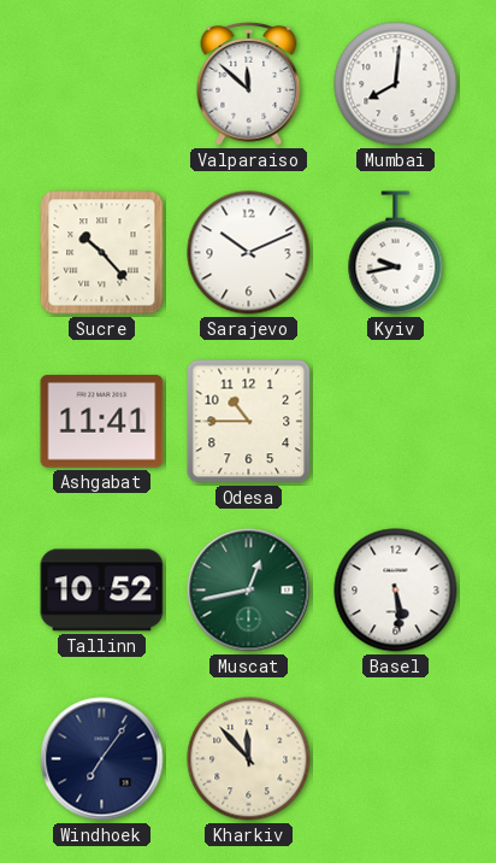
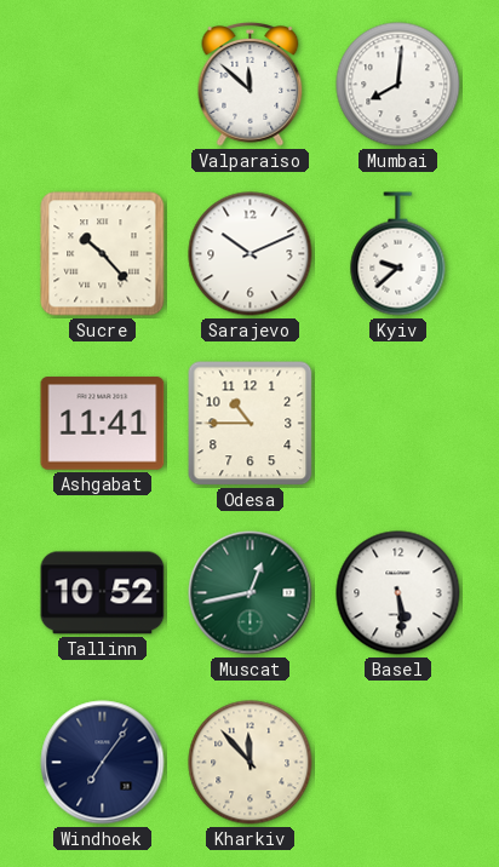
Kyiv: 9:43 -> 9:38
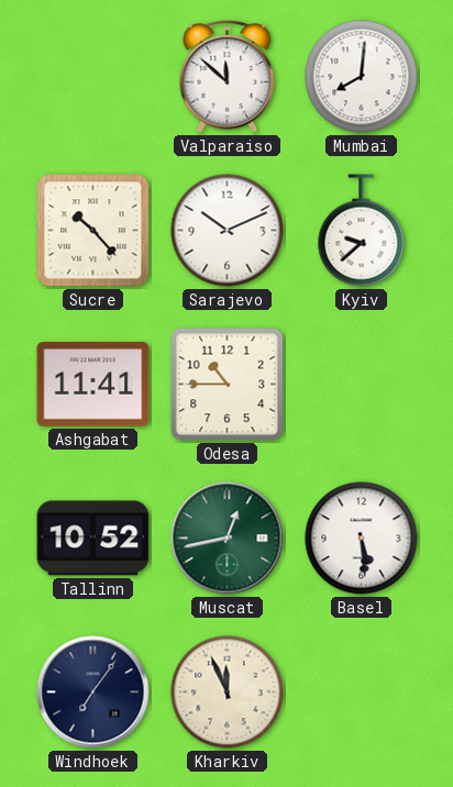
Kharkiv: 11:53 -> 11:56
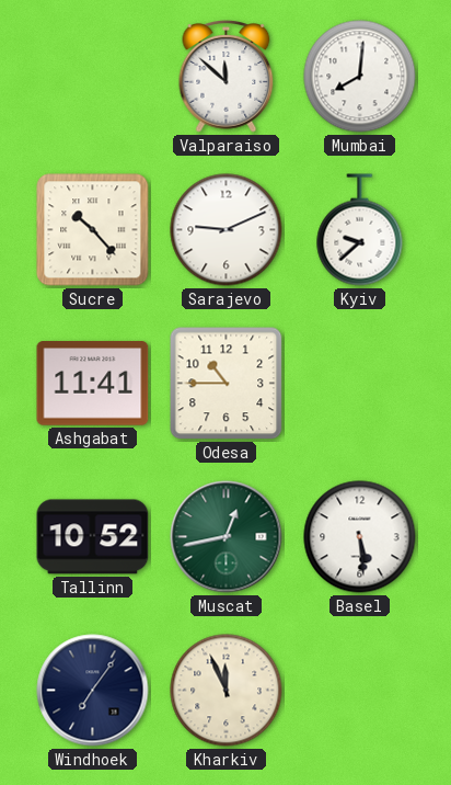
Sarajevo: 10:11 -> 9:11
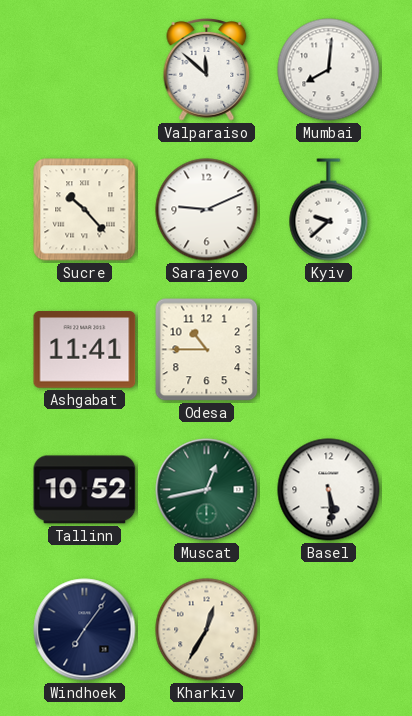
Kharkiv: 11:56 -> 12:35
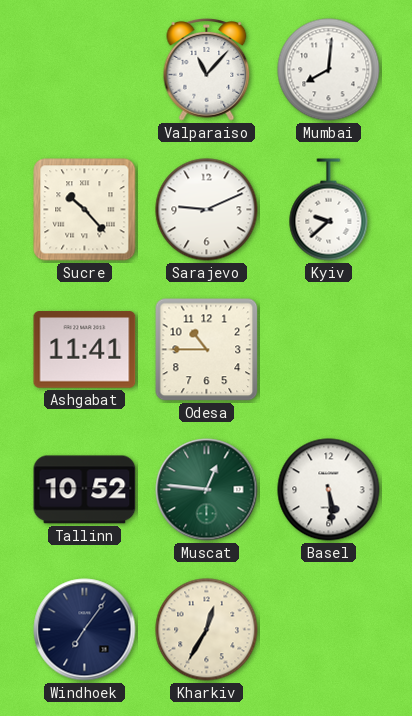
Valparaiso: 11:52 -> 11:07
Muscat: 12:43 -> 12:46
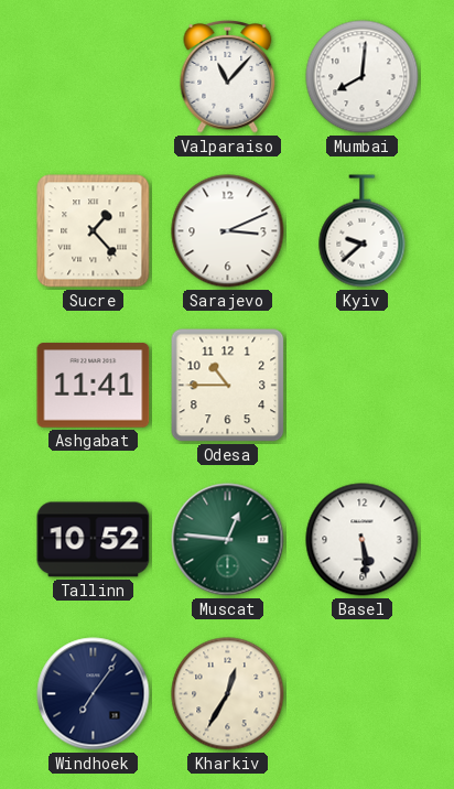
Sucre: 10:23 -> 1:23
Sarajevo: 9:11 -> 3:11
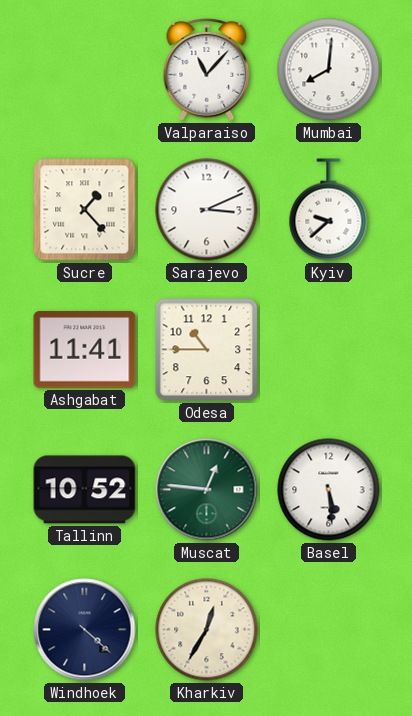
Windhoek: 7:06 -> 4:22
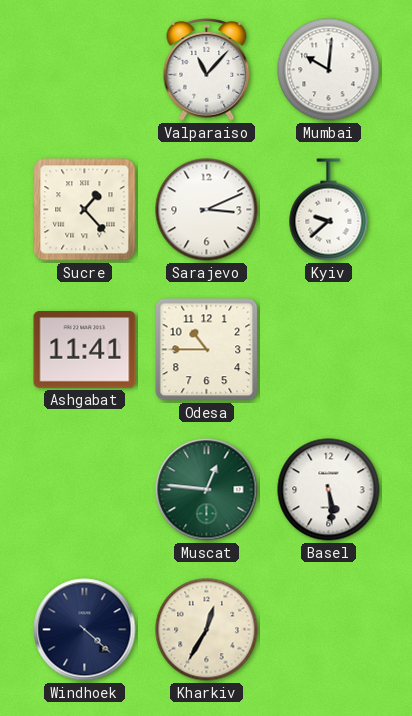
Mumbai: 8:01 -> 10:01
Tallinn: 10:52 -> none
